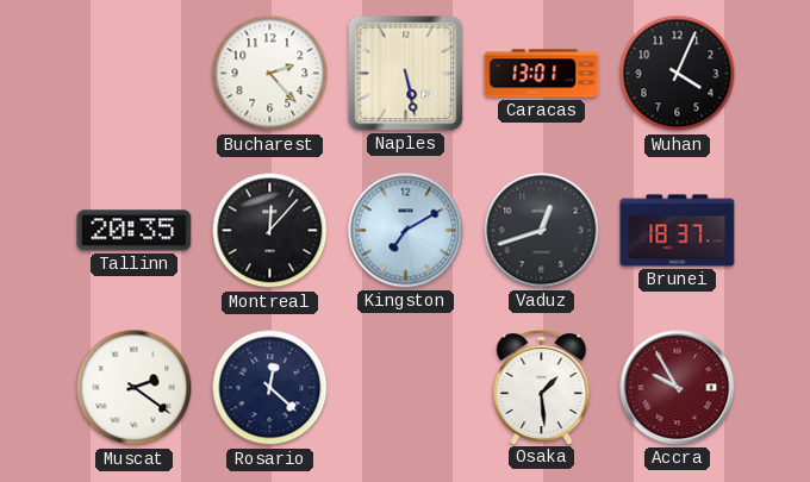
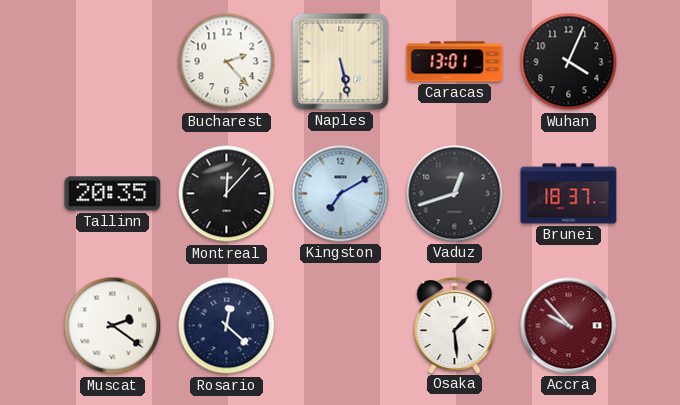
Accra: 9:55 -> 9:53
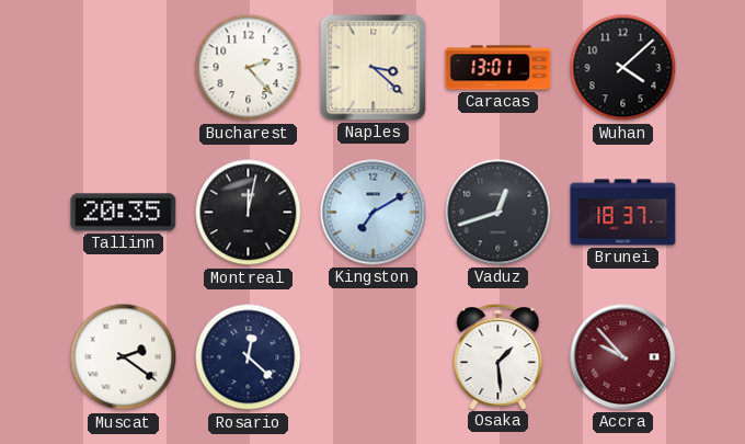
Naples: 5:28 -> 3:22
Wuhan: 4:04 -> 4:08
Montreal: 12:07 -> 12:02
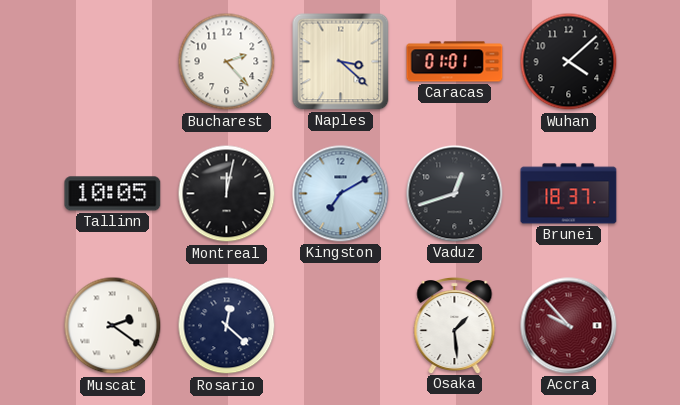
Caracas: 13:01 -> 01:01
Tallinn: 20:35 -> 10:05
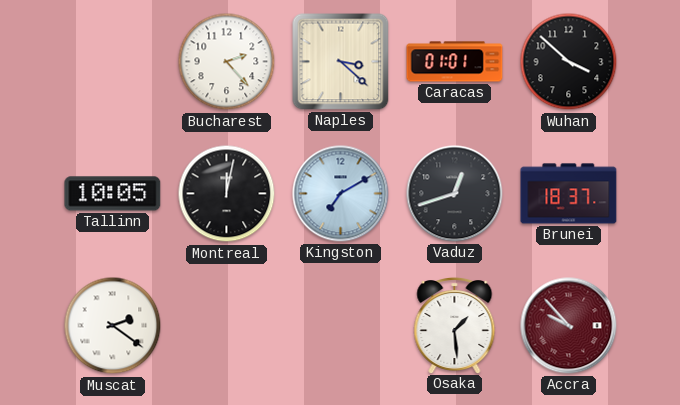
Wuhan: 4:08 -> 3:52
Rosario: 12:22 -> none
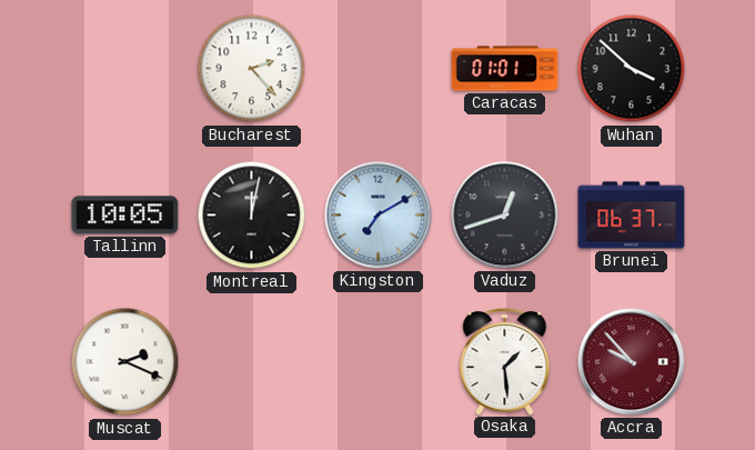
Naples: 3:22 -> none
Brunei: 18:37 -> 06:37
Muscat: 2:21 -> 2:19
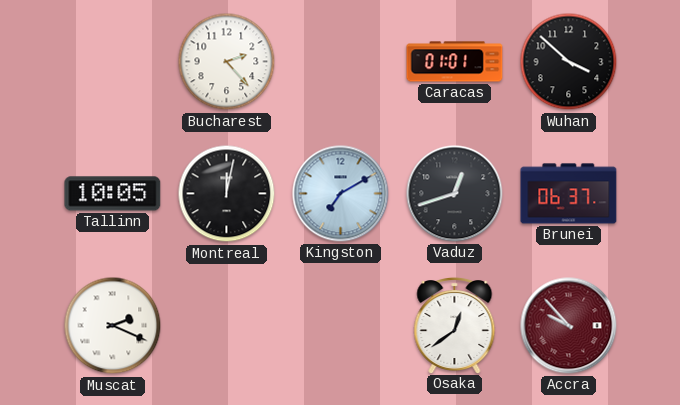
Osaka: 1:29 -> 12:39
